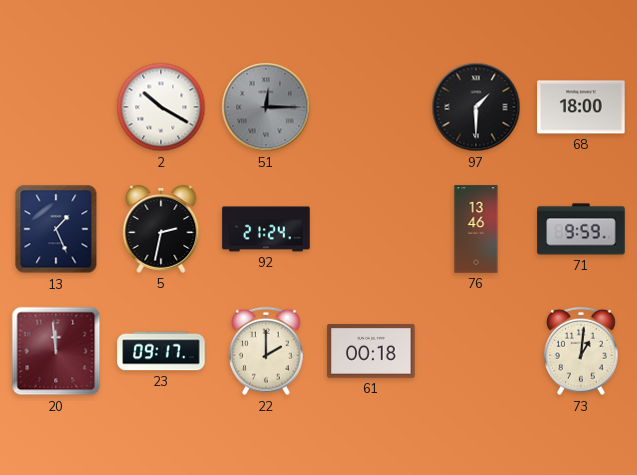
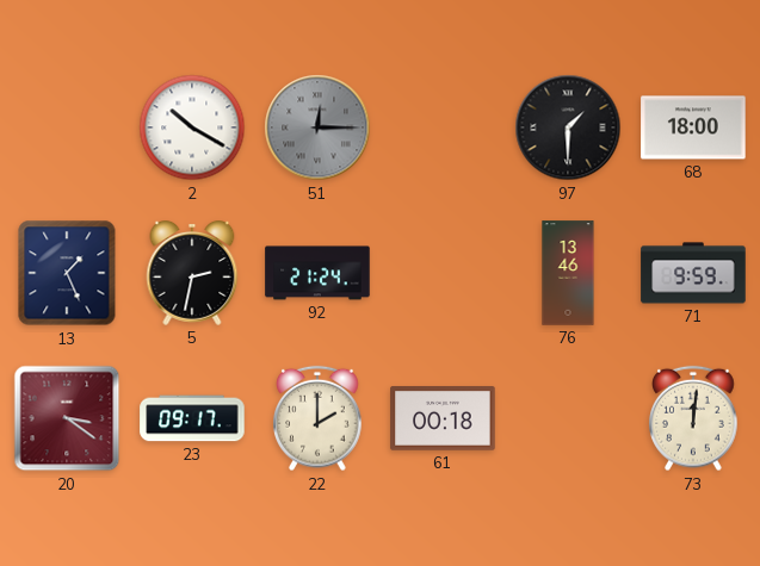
20: 11:59 -> 3:21
73: 1:01 -> 12:01
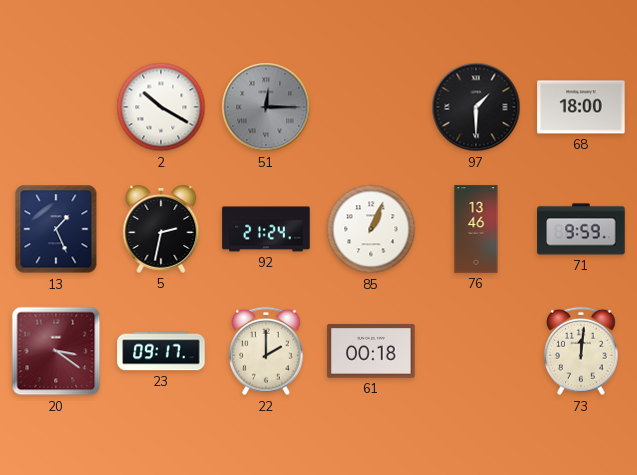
85: none -> 1:04
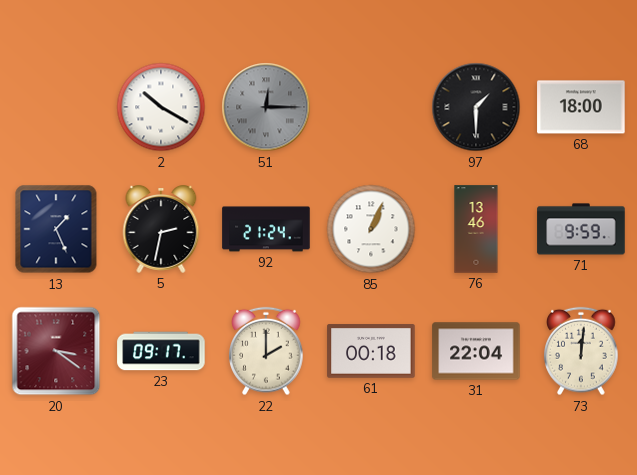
31: none -> 22:04
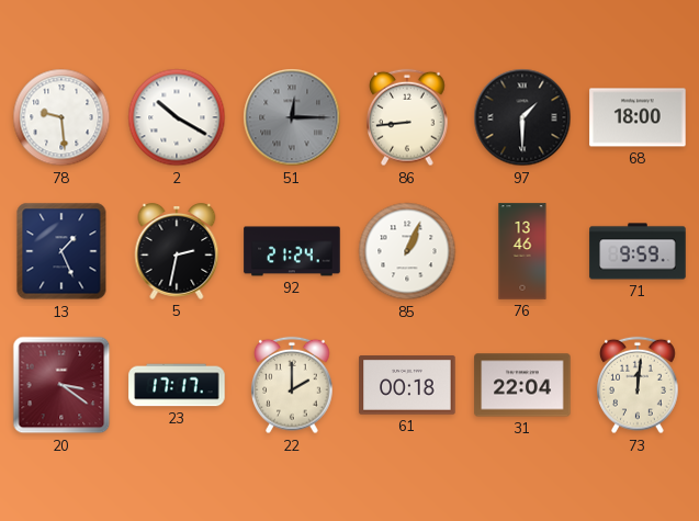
78: none -> 9:29
86: none -> 8:44
23: 09:17 -> 17:17
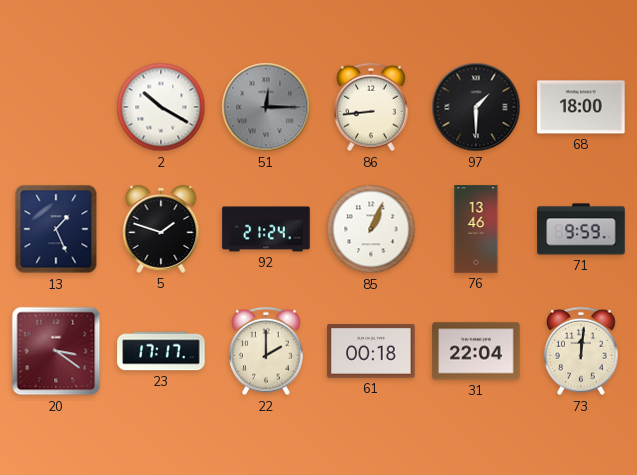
78: 9:29 -> none
5: 2:32 -> 1:48
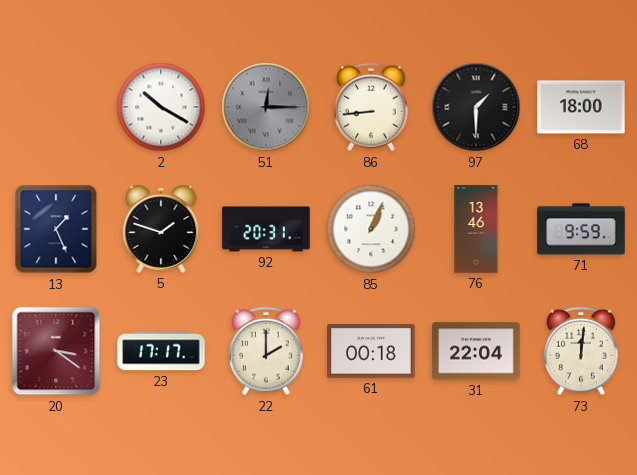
92: 21:24 -> 20:31
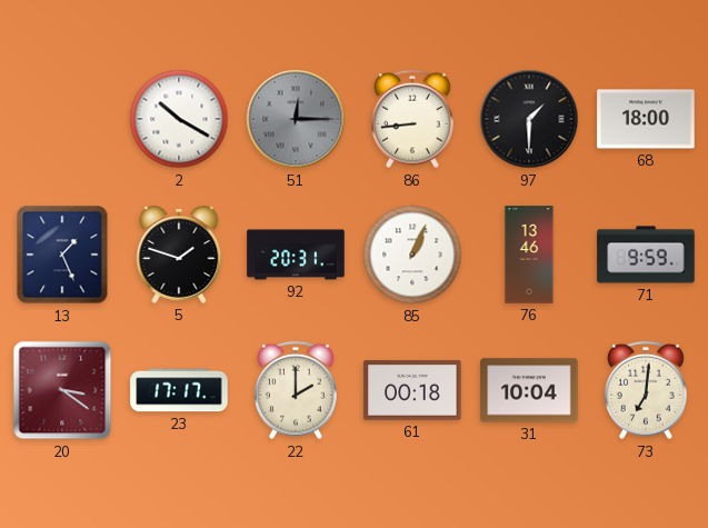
31: 22:04 -> 10:04
73: 12:01 -> 7:01
